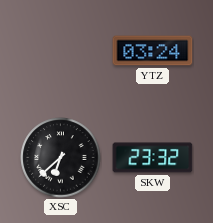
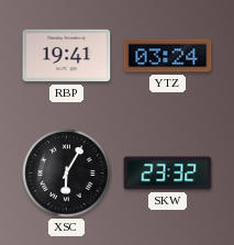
RBP: none -> 19:41
XSC: 6:38 -> 6:05
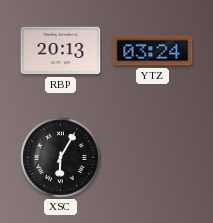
RBP: 19:41 -> 20:13
SKW: 23:32 -> none
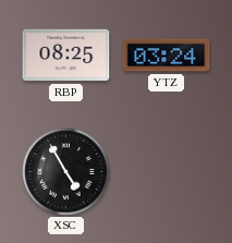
RBP: 20:13 -> 08:25
XSC: 6:05 -> 4:55
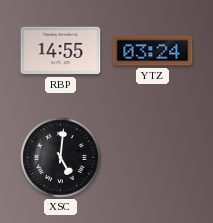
RBP: 08:25 -> 14:55
XSC: 4:55 -> 5:01
